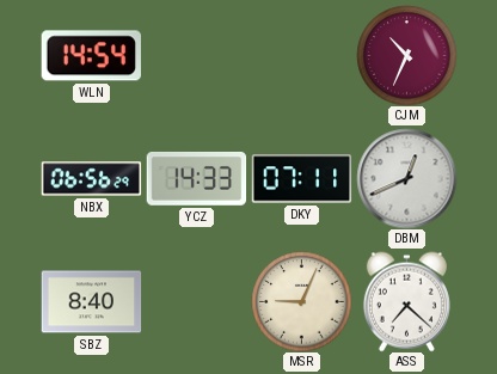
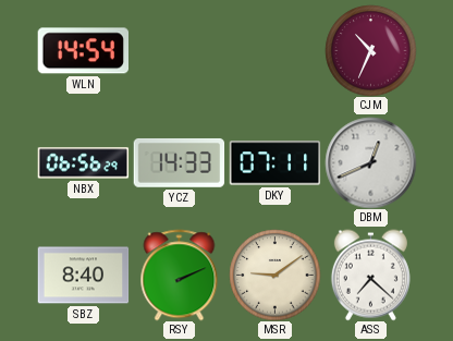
RSY: none -> 2:11
MSR: 9:04 -> 9:09
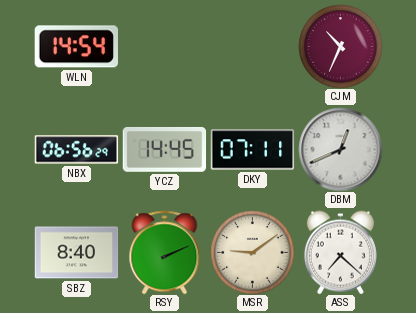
YCZ: 14:33 -> 14:45
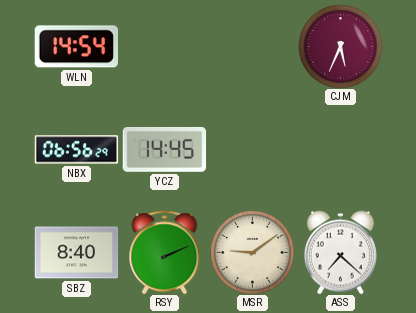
CJM: 10:34 -> 5:34
DKY: 07:11 -> none
DBM: 12:41 -> none
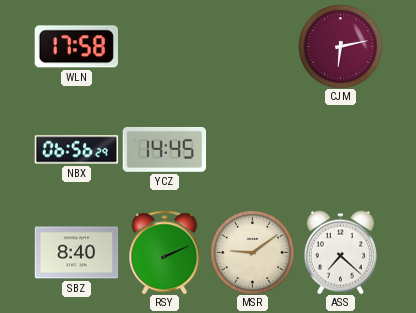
WLN: 14:54 -> 17:58
CJM: 5:34 -> 6:13
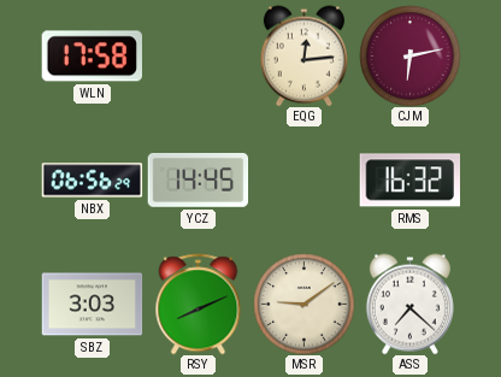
EQG: none -> 12:14
RMS: none -> 16:32
SBZ: 8:40 -> 3:03
RSY: 2:11 -> 8:11
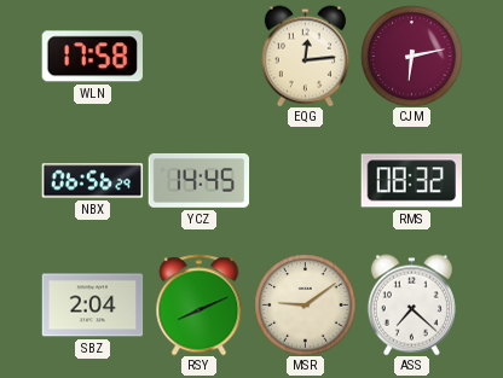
RMS: 16:32 -> 08:32
SBZ: 3:03 -> 2:04
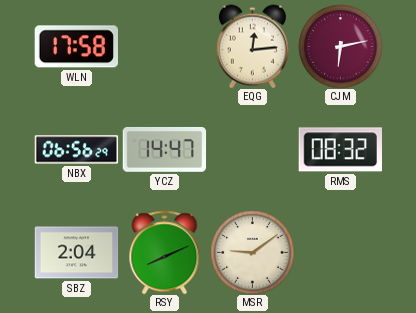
YCZ: 14:45 -> 14:47
ASS: 7:22 -> none
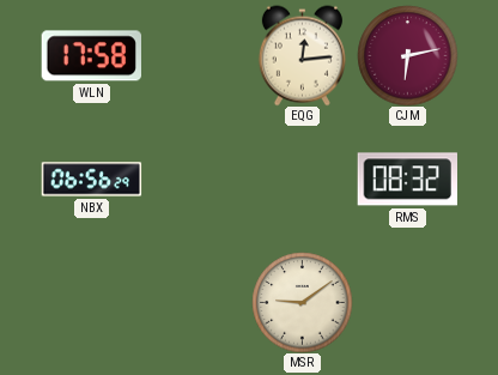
YCZ: 14:47 -> none
SBZ: 2:04 -> none
RSY: 8:11 -> none
